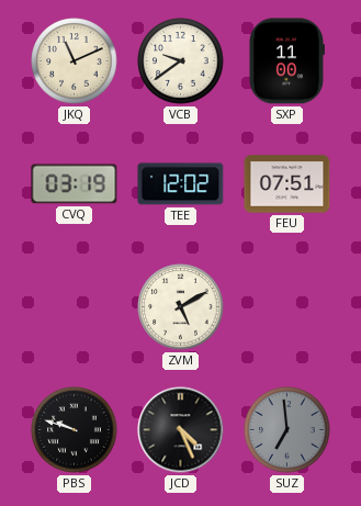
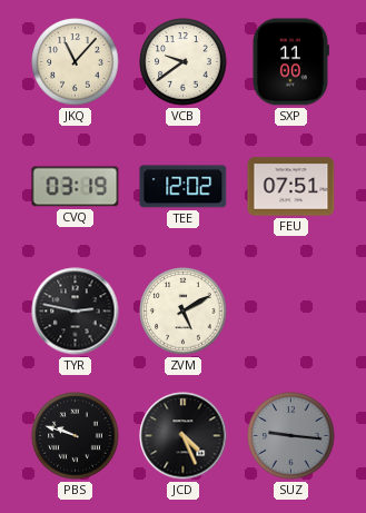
JKQ: 11:11 -> 11:07
TYR: none -> 2:47
SUZ: 6:59 -> 9:16
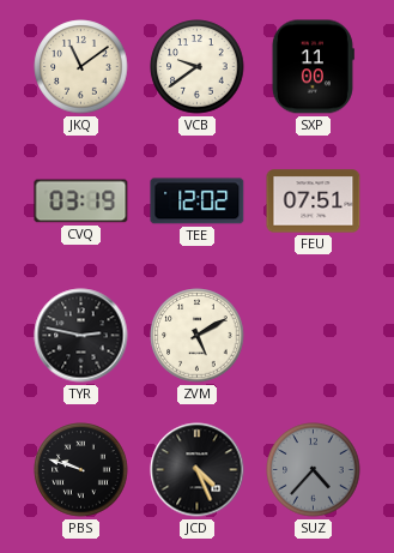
JKQ: 11:07 -> 11:09
SUZ: 9:16 -> 4:37
